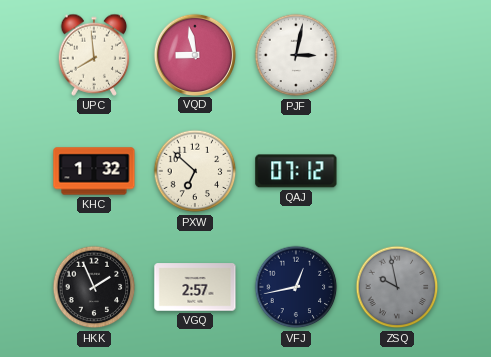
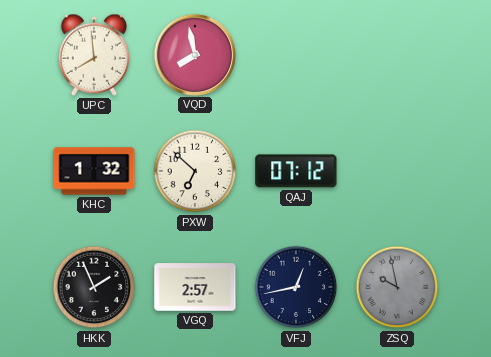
VQD: 8:58 -> 7:58
PJF: 3:02 -> none
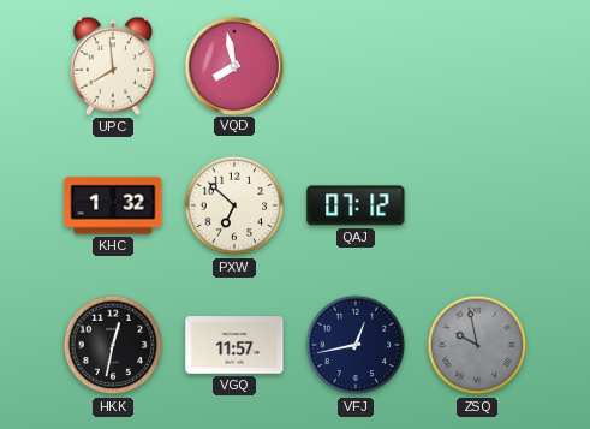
HKK: 1:56 -> 12:32
VGQ: 2:57 -> 11:57
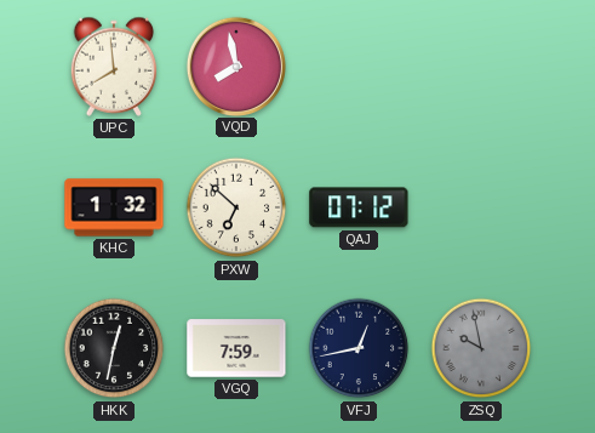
VGQ: 11:57 -> 7:59
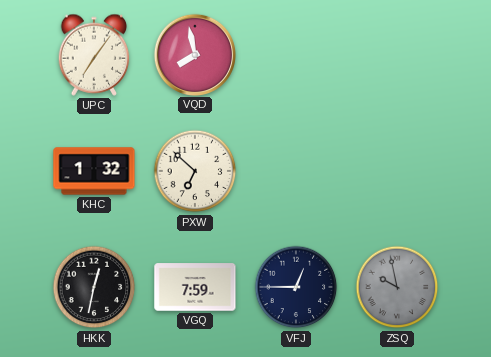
UPC: 7:59 -> 7:06
QAJ: 07:12 -> none
VFJ: 12:43 -> 12:45
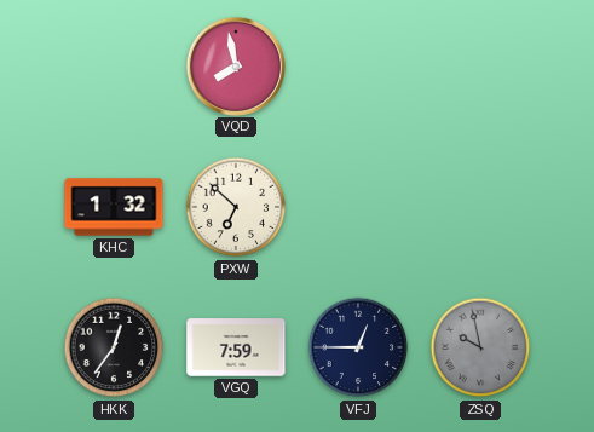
UPC: 7:06 -> none
HKK: 12:32 -> 12:36
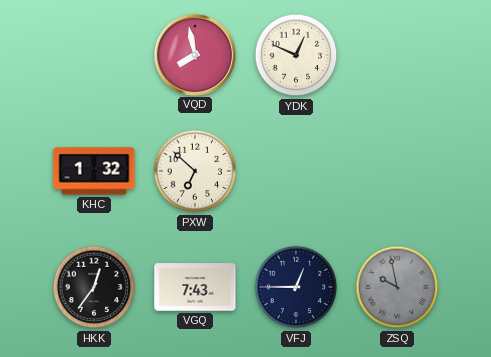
YDK: none -> 12:49
VGQ: 7:59 -> 7:43
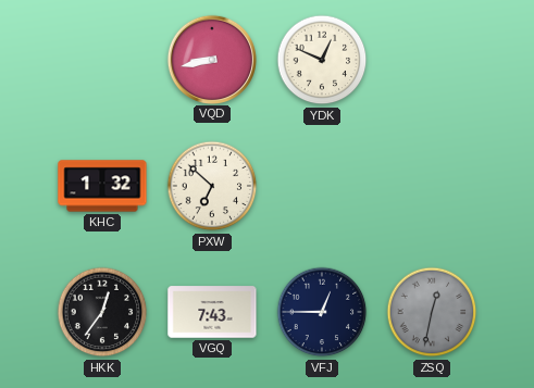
VQD: 7:58 -> 8:43
ZSQ: 9:58 -> 12:32
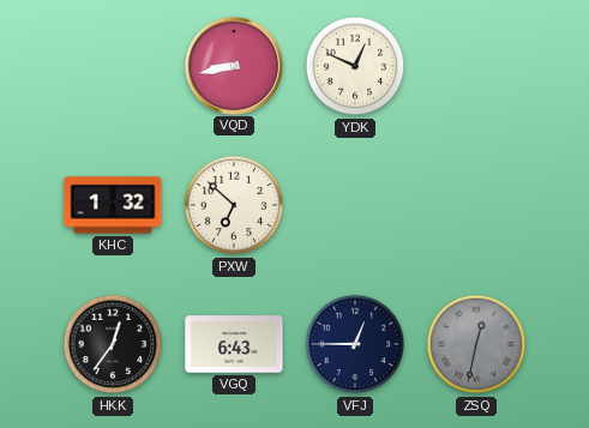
VGQ: 7:43 -> 6:43
